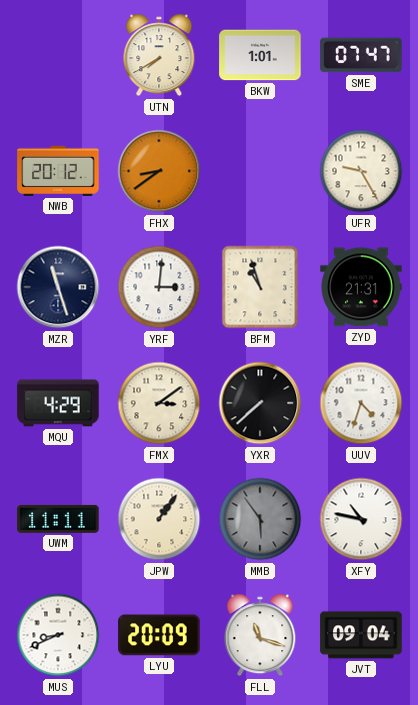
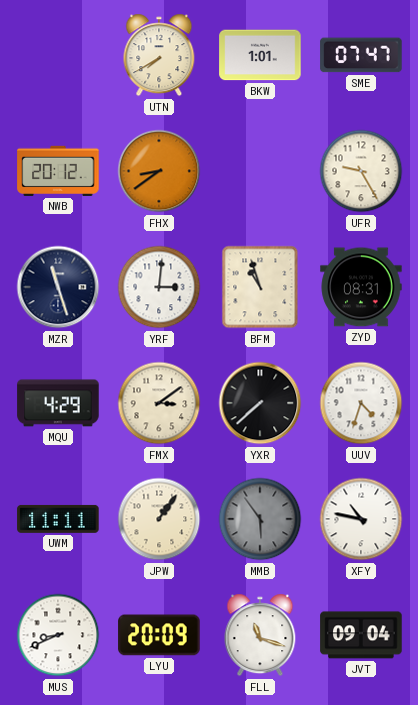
ZYD: 21:31 -> 08:31
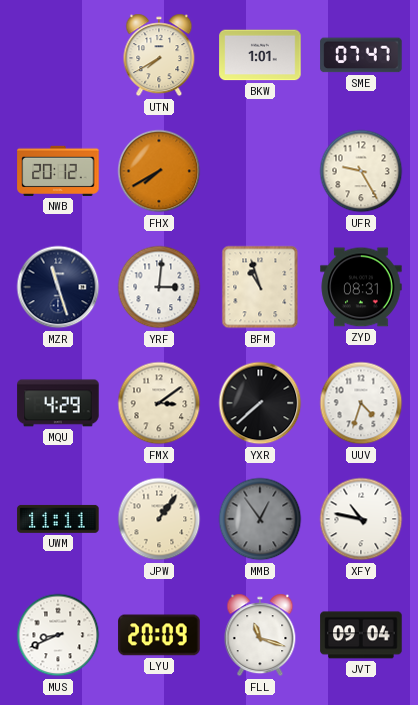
FHX: 8:39 -> 7:40
MMB: 5:54 -> 12:54
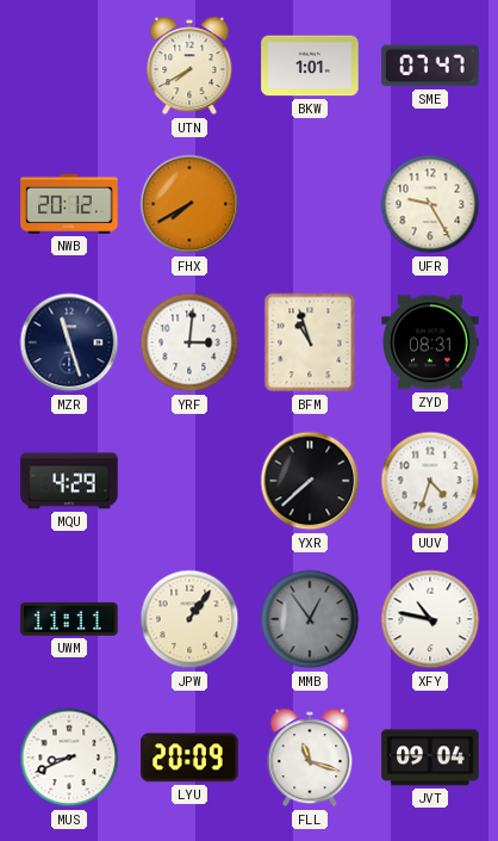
FMX: 3:09 -> none
